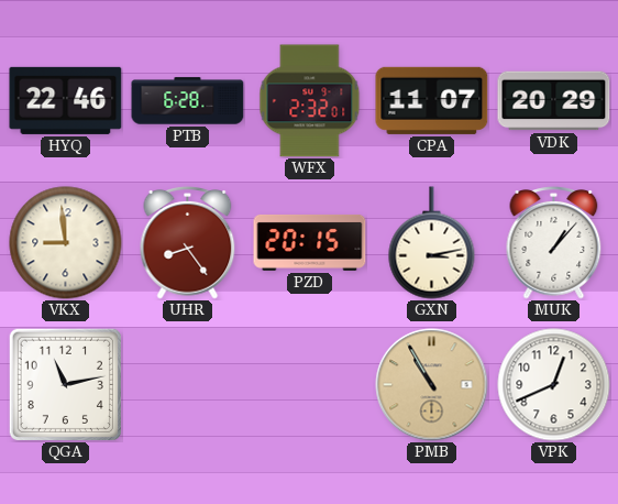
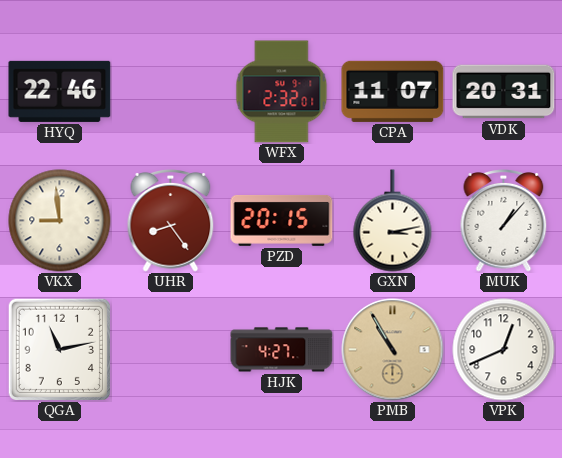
PTB: 6:28 -> none
VDK: 20:29 -> 20:31
HJK: none -> 4:27
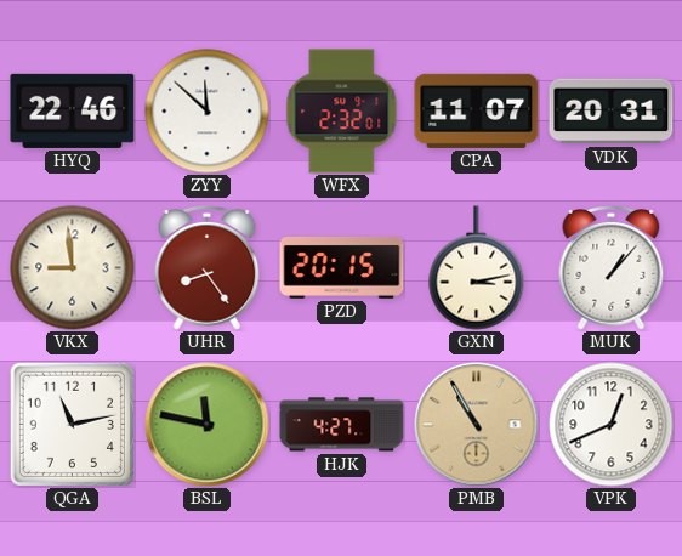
ZYY: none -> 11:52
BSL: none -> 11:47
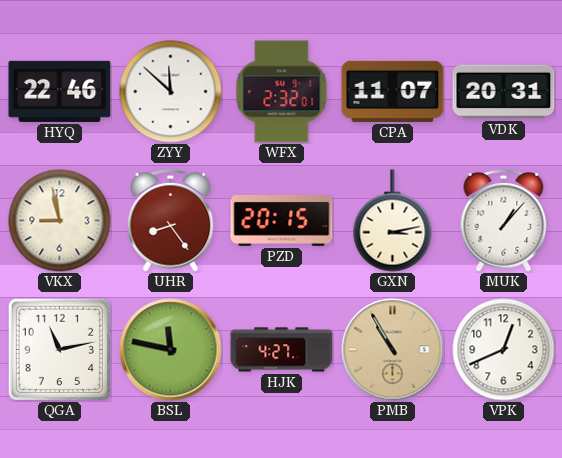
VKX: 8:59 -> 8:58
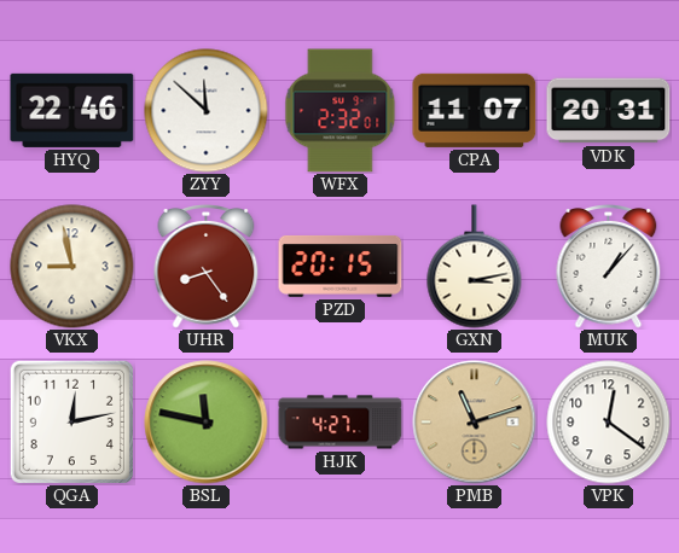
QGA: 11:13 -> 12:13
PMB: 10:55 -> 11:12
VPK: 12:41 -> 12:21
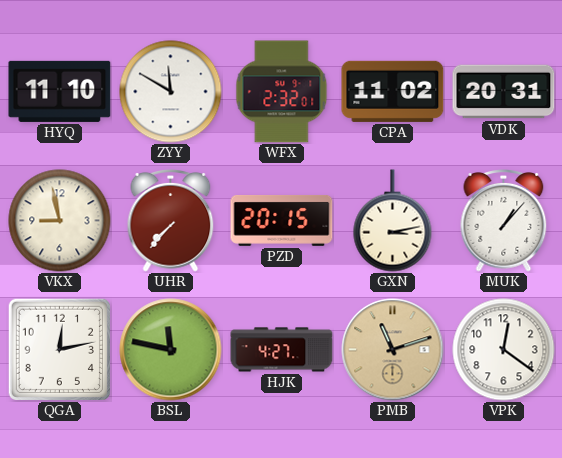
HYQ: 22:46 -> 11:10
ZYY: 11:52 -> 11:50
CPA: 11:07 -> 11:02
UHR: 8:24 -> 7:37
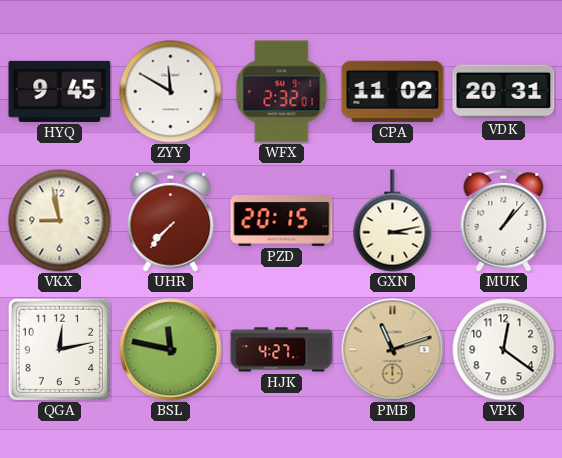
HYQ: 11:10 -> 9:45
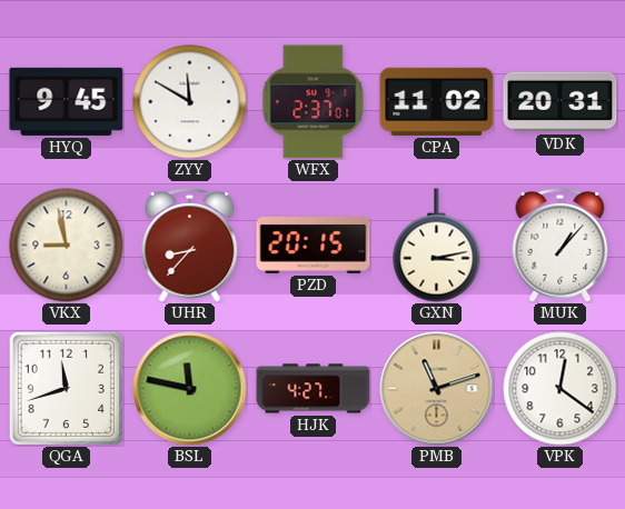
WFX: 2:32 -> 2:37
UHR: 7:37 -> 8:37
QGA: 12:13 -> 11:42
